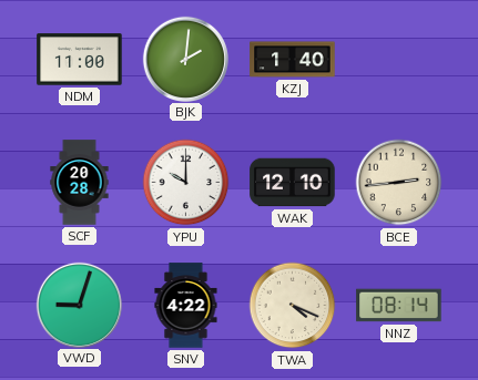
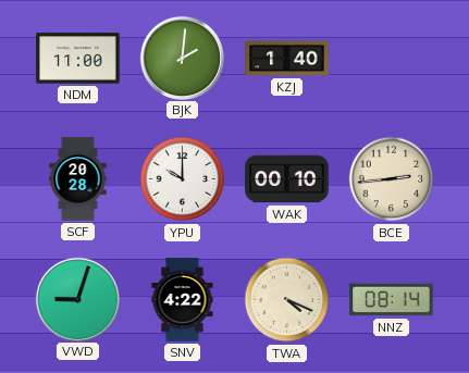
WAK: 12:10 -> 00:10
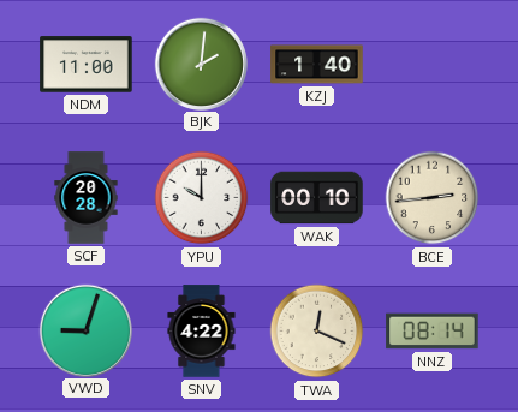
TWA: 4:19 -> 12:19
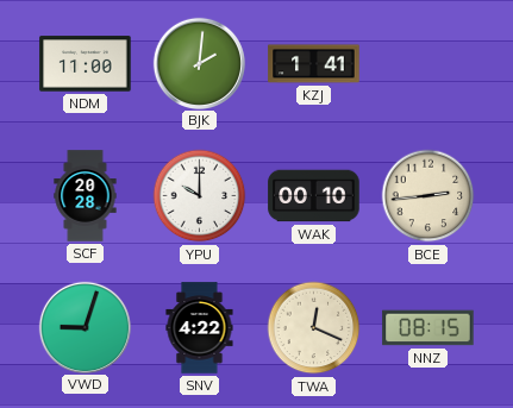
KZJ: 1:40 -> 1:41
NNZ: 08:14 -> 08:15
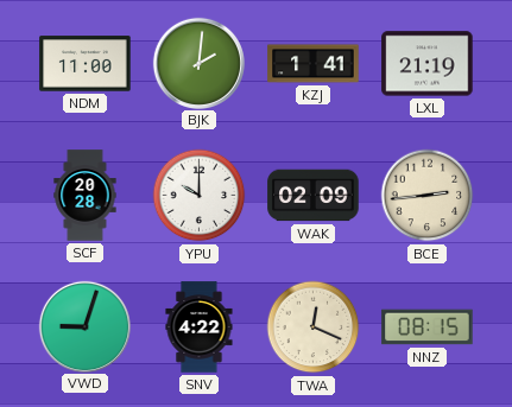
LXL: none -> 21:19
WAK: 00:10 -> 02:09
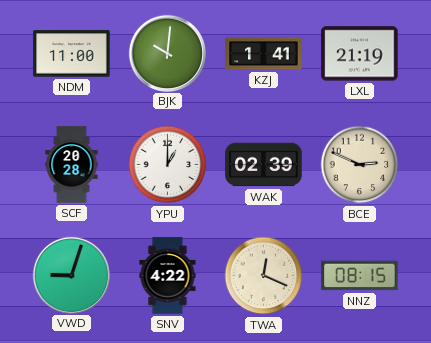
BJK: 2:01 -> 10:01
YPU: 10:00 -> 1:00
WAK: 02:09 -> 02:39
BCE: 2:44 -> 2:49
